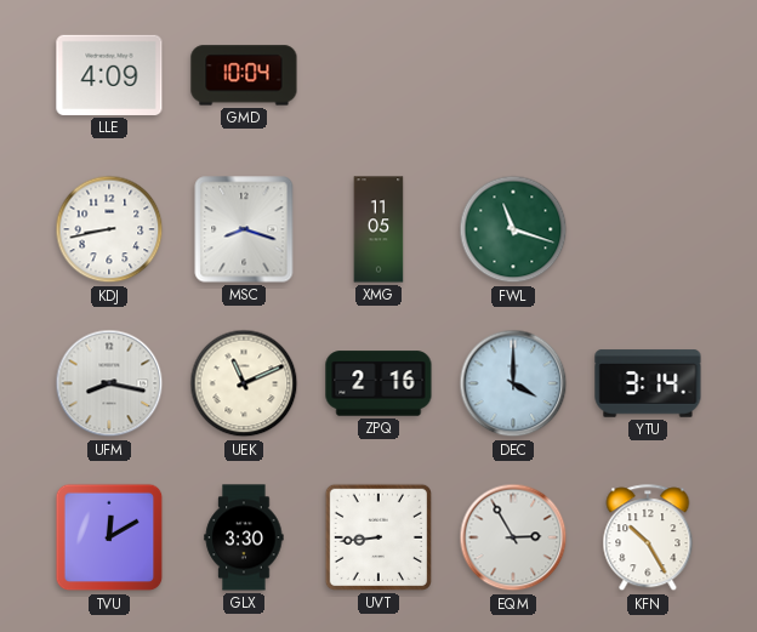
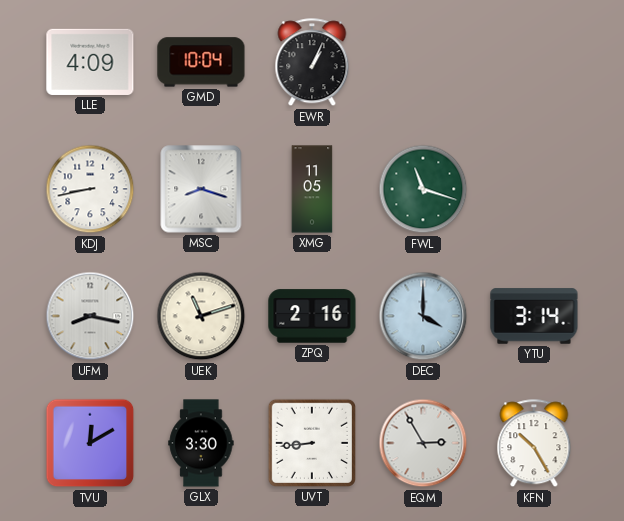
EWR: none -> 1:04
UEK: 11:11 -> 11:12
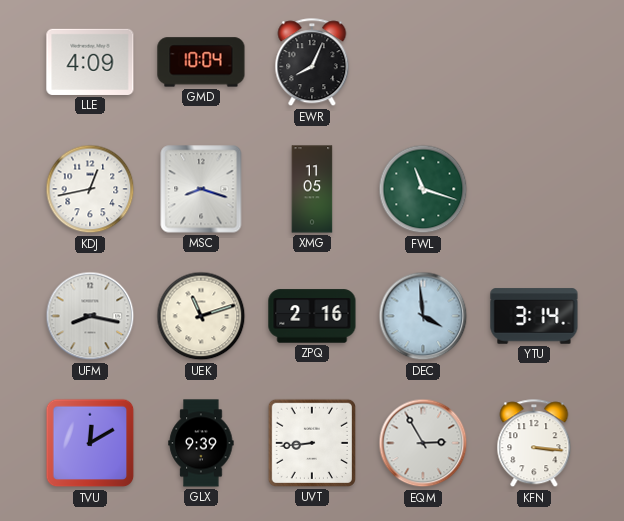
EWR: 1:04 -> 8:04
KDJ: 8:43 -> 12:43
DEC: 4:00 -> 3:59
GLX: 3:30 -> 9:39
KFN: 10:25 -> 3:16
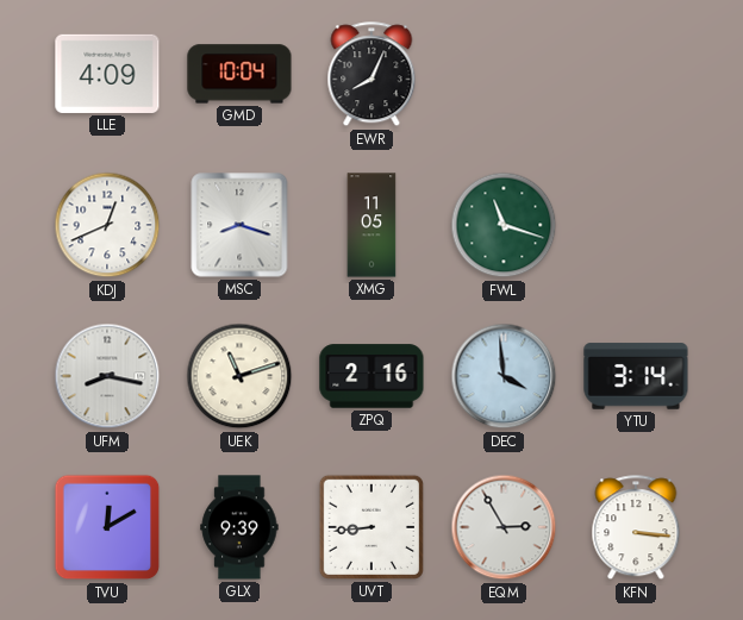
KDJ: 12:43 -> 12:41
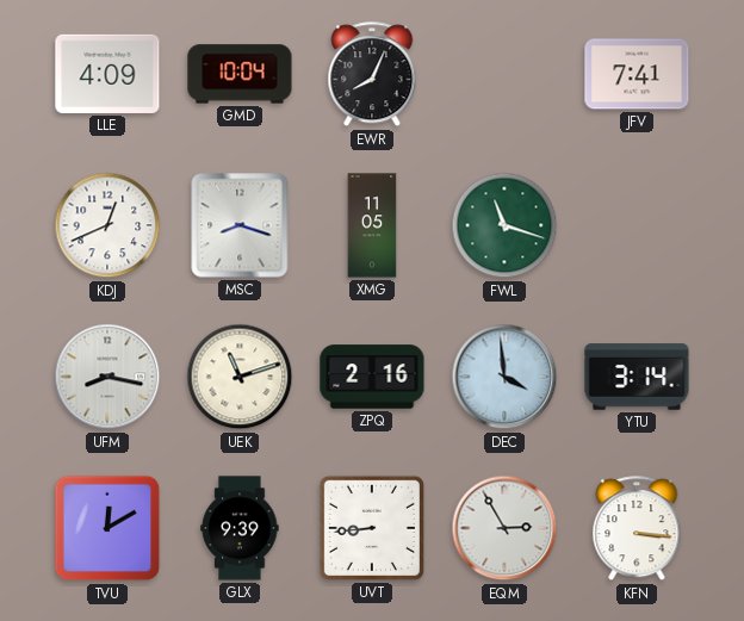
JFV: none -> 7:41
